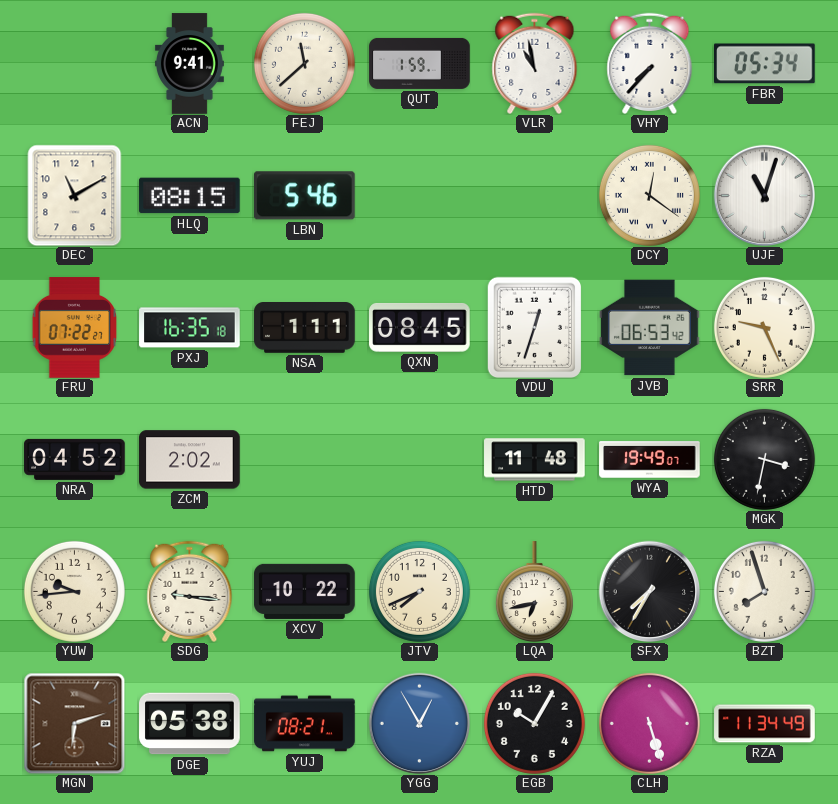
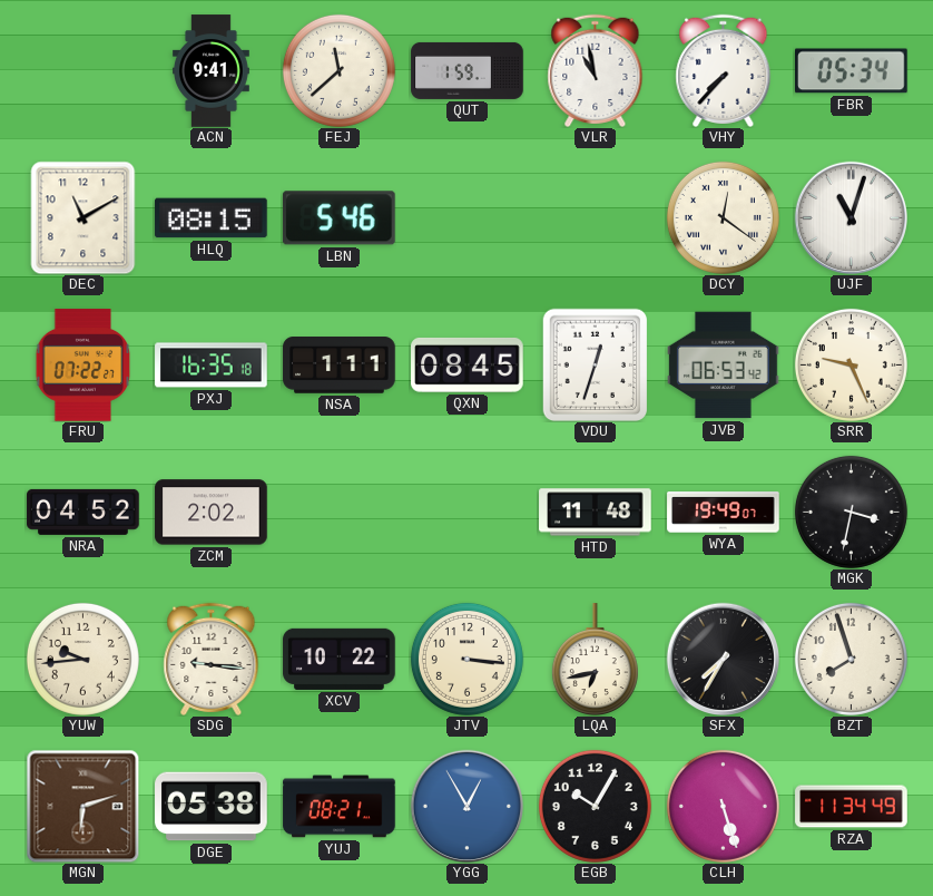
JTV: 7:41 -> 3:16
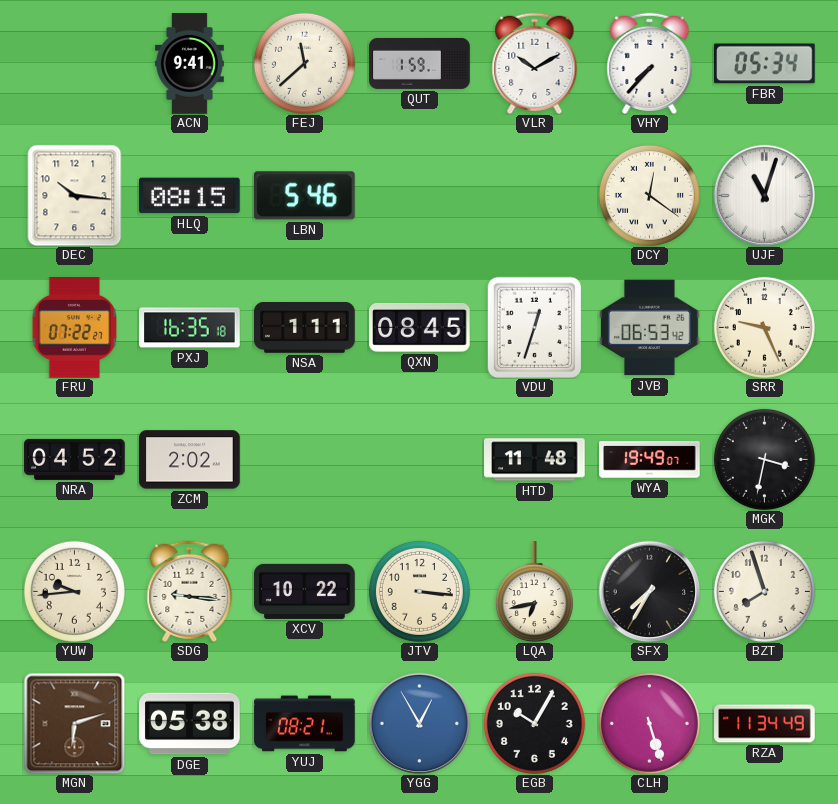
VLR: 10:58 -> 10:10
DEC: 11:10 -> 10:16
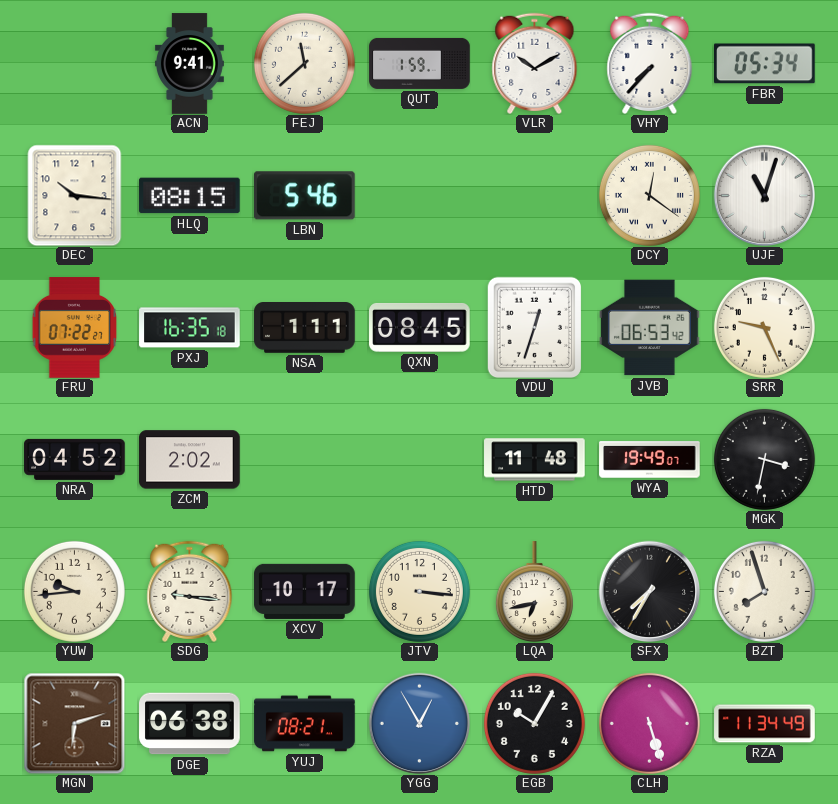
XCV: 10:22 -> 10:17
DGE: 05:38 -> 06:38
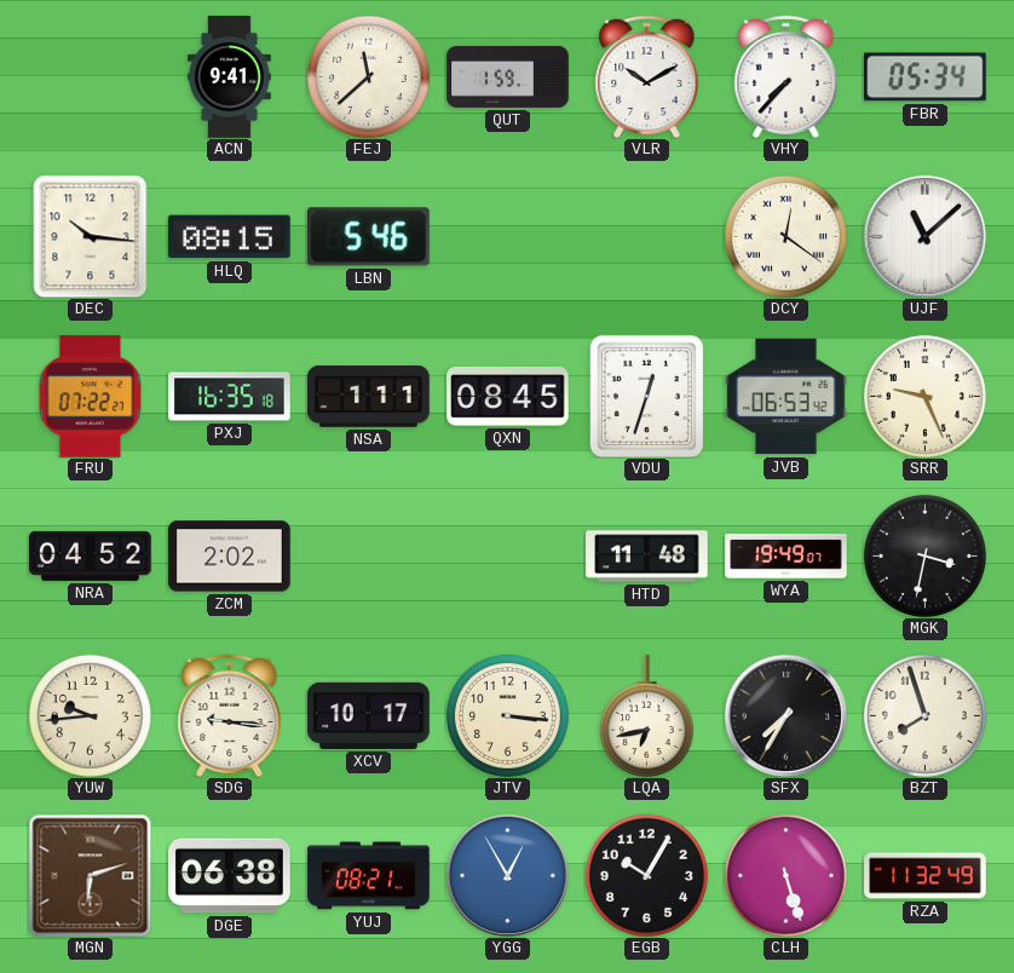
UJF: 11:03 -> 11:08
RZA: 11:34 -> 11:32
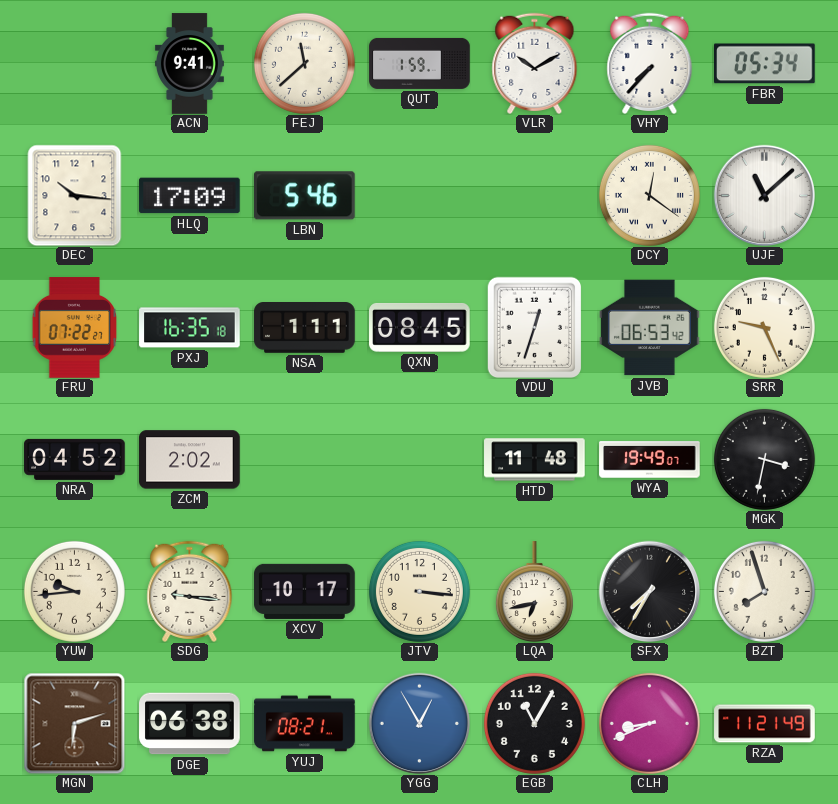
HLQ: 08:15 -> 17:09
EGB: 10:05 -> 11:05
CLH: 5:27 -> 8:41
RZA: 11:32 -> 11:21
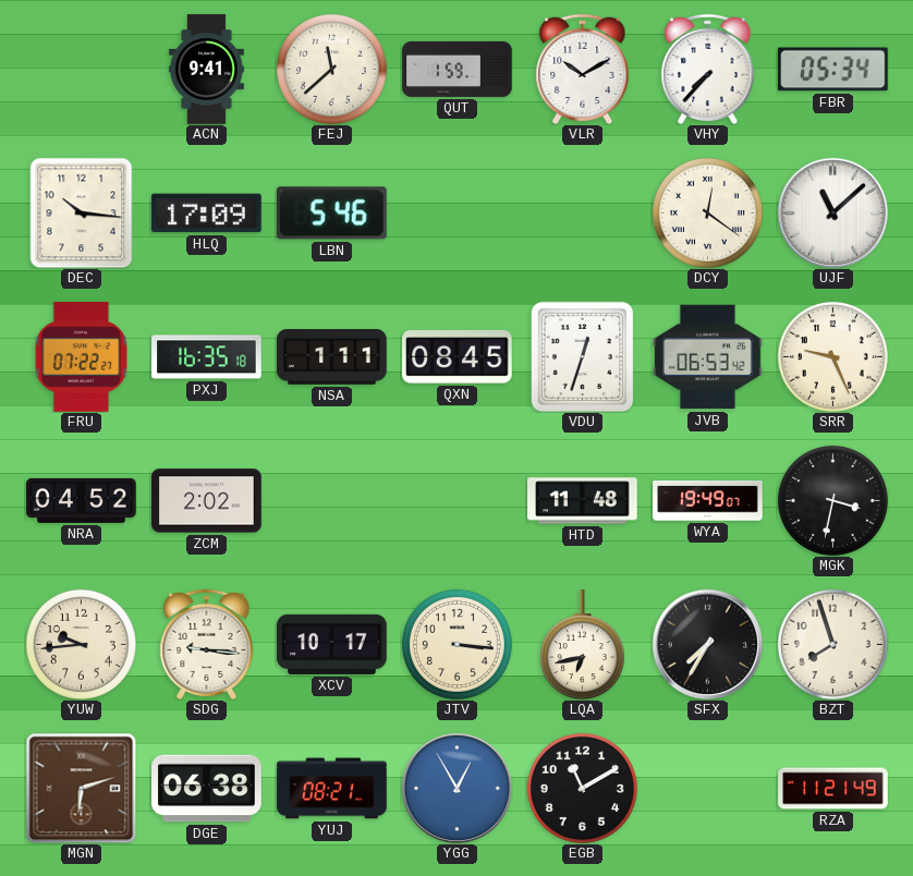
EGB: 11:05 -> 11:10
CLH: 8:41 -> none
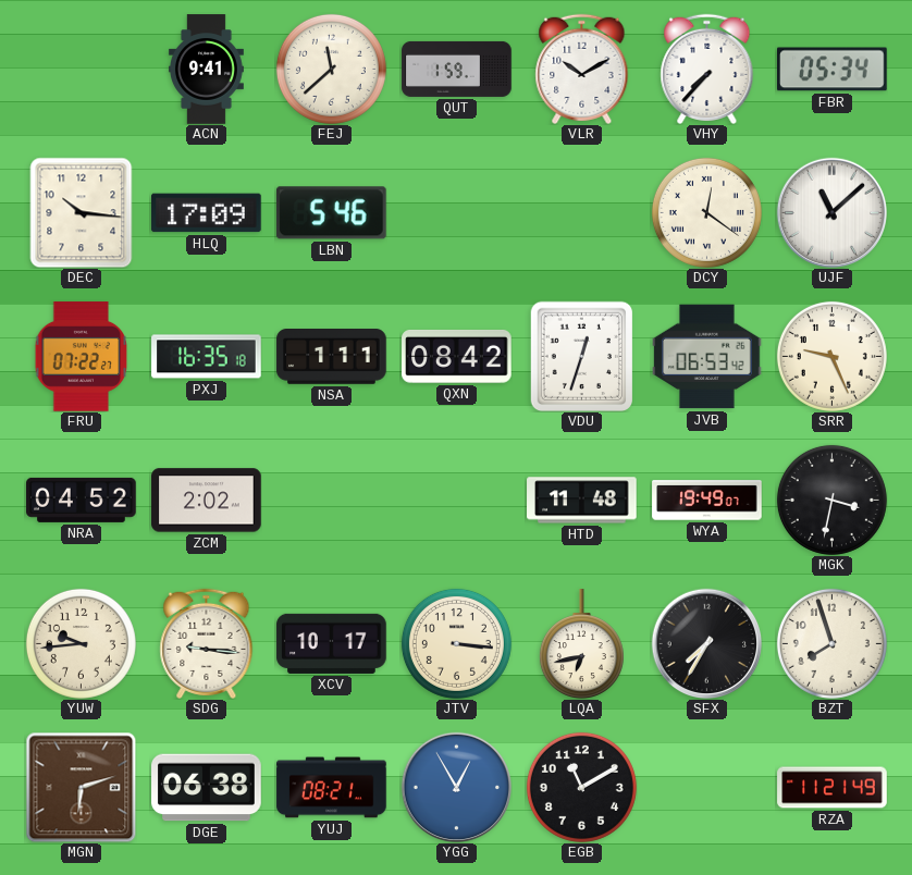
QXN: 08:45 -> 08:42
